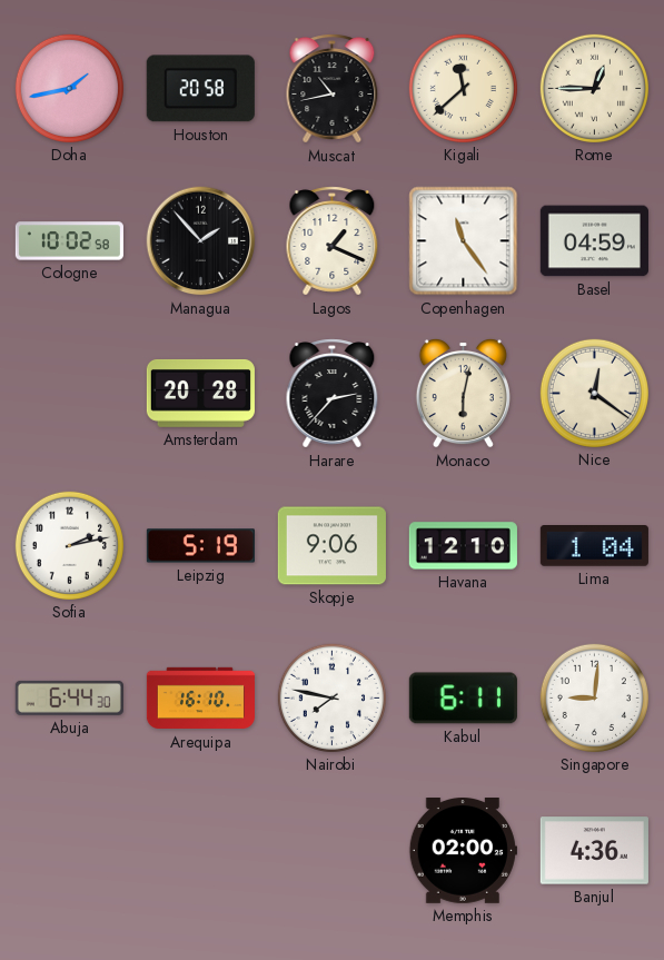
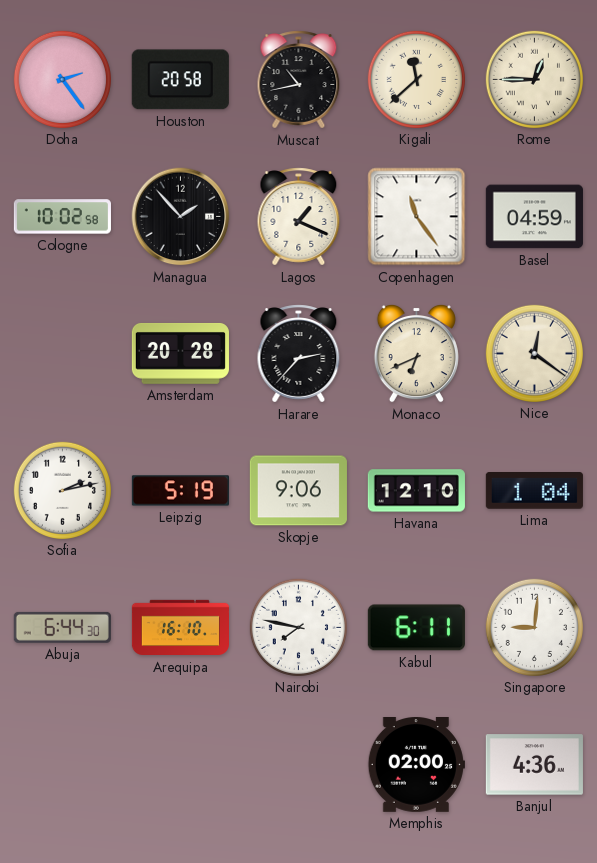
Doha: 1:43 -> 2:24
Monaco: 6:02 -> 6:41
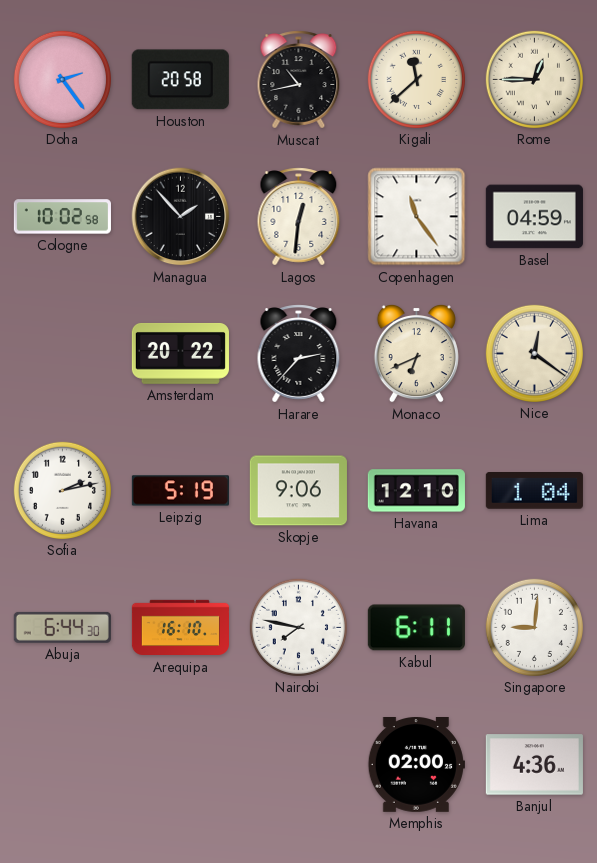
Lagos: 1:19 -> 12:31
Amsterdam: 20:28 -> 20:22
